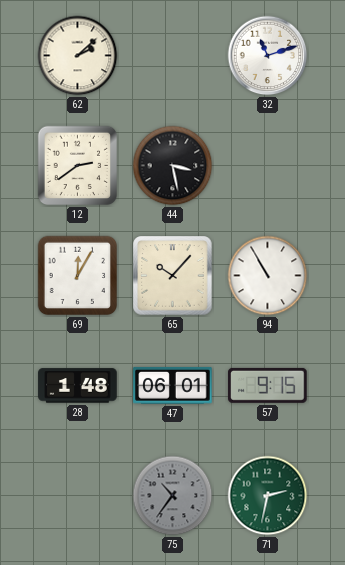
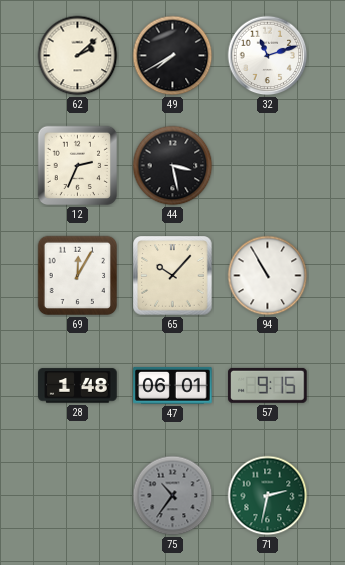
49: none -> 7:40
12: 2:39 -> 2:34
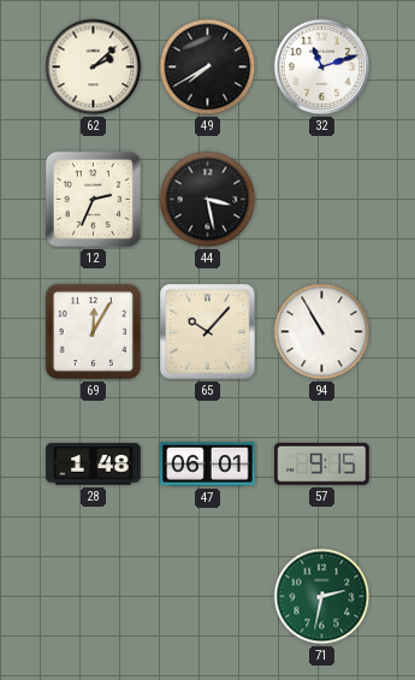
75: 10:36 -> none
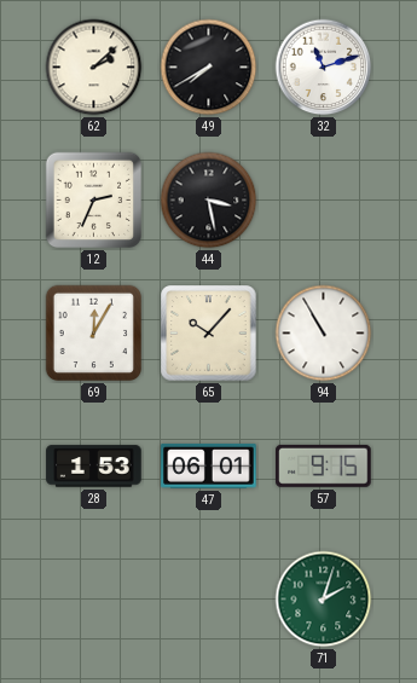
28: 1:48 -> 1:53
71: 2:32 -> 2:03
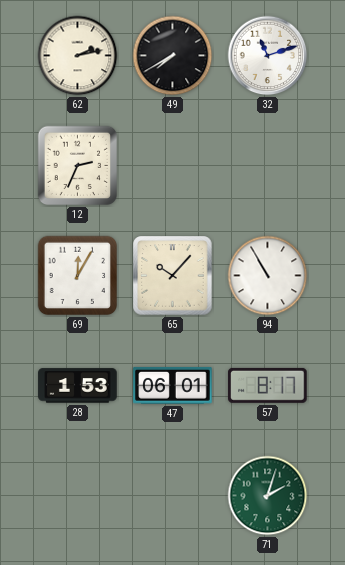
62: 2:08 -> 2:13
44: 3:28 -> none
57: 9:15 -> 8:17
